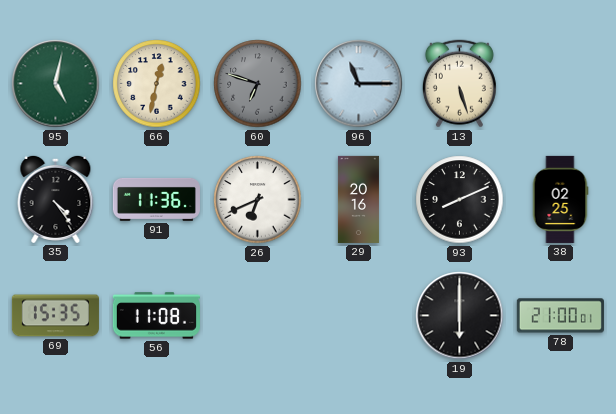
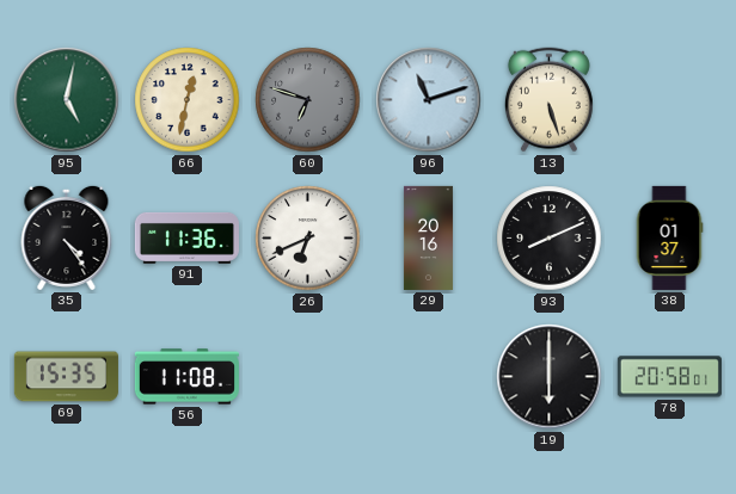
96: 11:15 -> 11:12
38: 02:25 -> 01:37
78: 21:00 -> 20:58
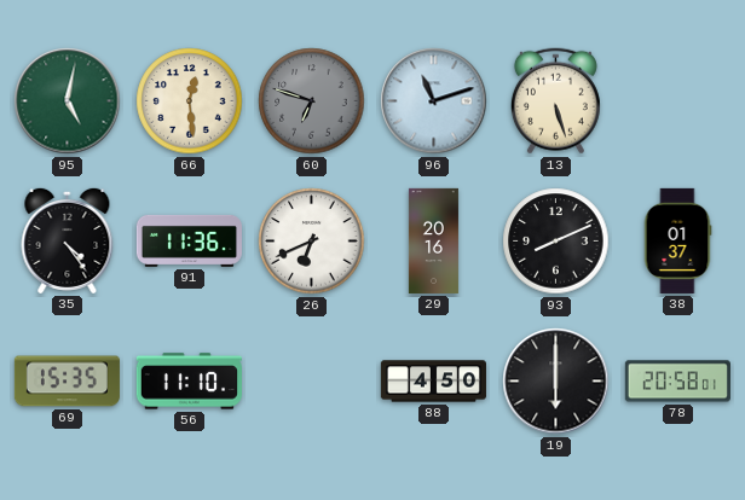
66: 12:32 -> 12:29
56: 11:08 -> 11:10
88: none -> 4:50
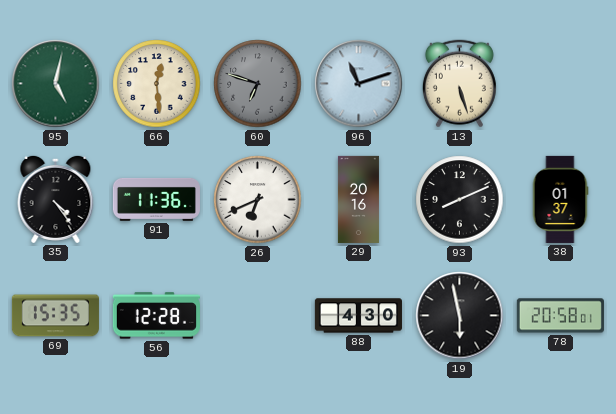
56: 11:10 -> 12:28
88: 4:50 -> 4:30
19: 6:00 -> 5:58
